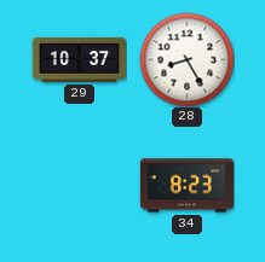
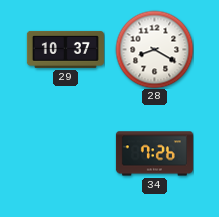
28: 8:25 -> 8:20
34: 8:23 -> 7:26
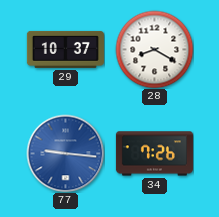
77: none -> 9:16
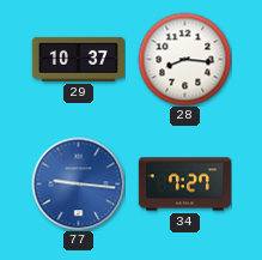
28: 8:20 -> 8:16
34: 7:26 -> 7:27
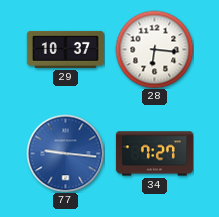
28: 8:16 -> 6:16
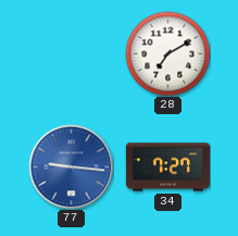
29: 10:37 -> none
28: 6:16 -> 7:10
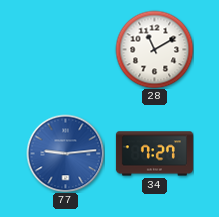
28: 7:10 -> 11:10
77: 9:16 -> 9:14
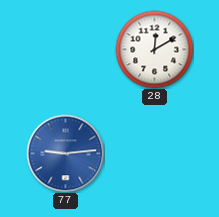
28: 11:10 -> 12:10
34: 7:27 -> none
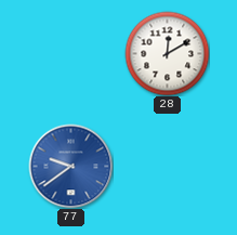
77: 9:14 -> 9:39
